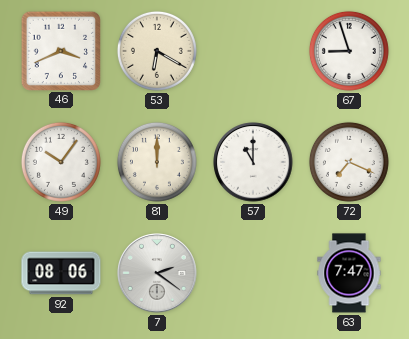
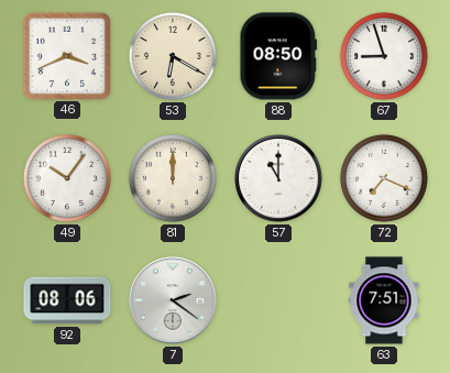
88: none -> 08:50
63: 7:47 -> 7:51
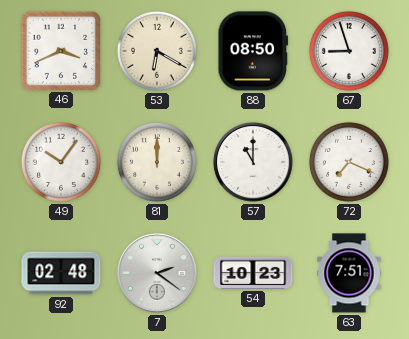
92: 08:06 -> 02:48
54: none -> 10:23
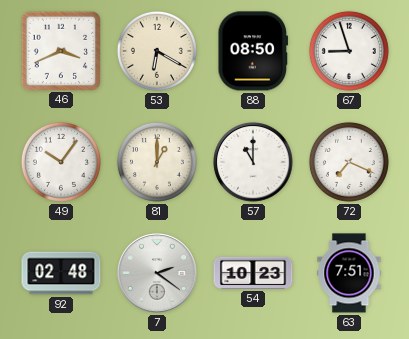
81: 12:00 -> 1:00
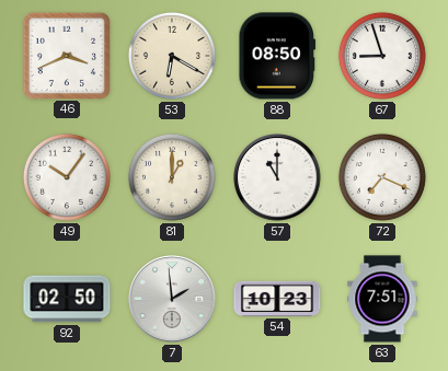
92: 02:48 -> 02:50
7: 2:21 -> 1:59
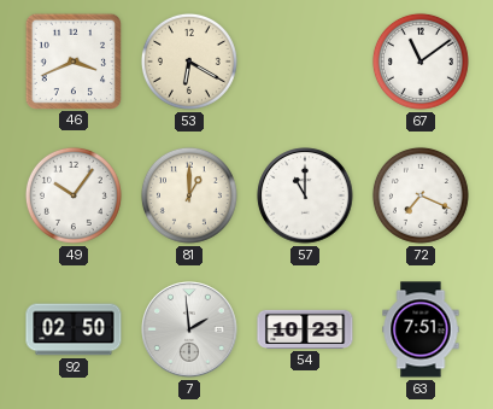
88: 08:50 -> none
67: 8:57 -> 11:09
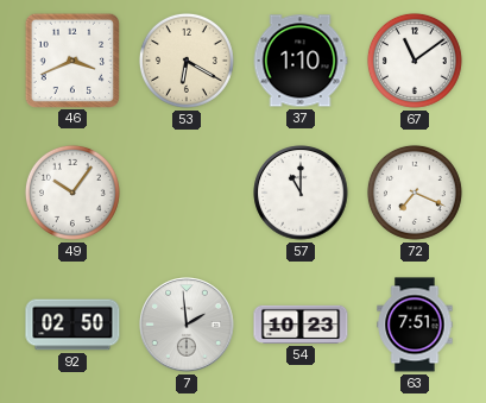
37: none -> 1:10
81: 1:00 -> none
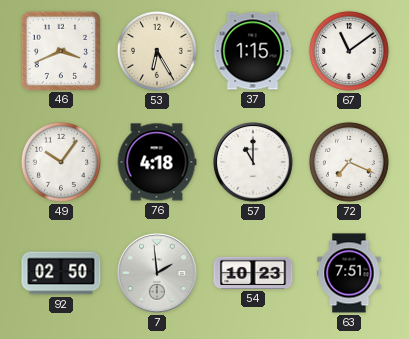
53: 6:20 -> 6:25
37: 1:10 -> 1:15
76: none -> 4:18
